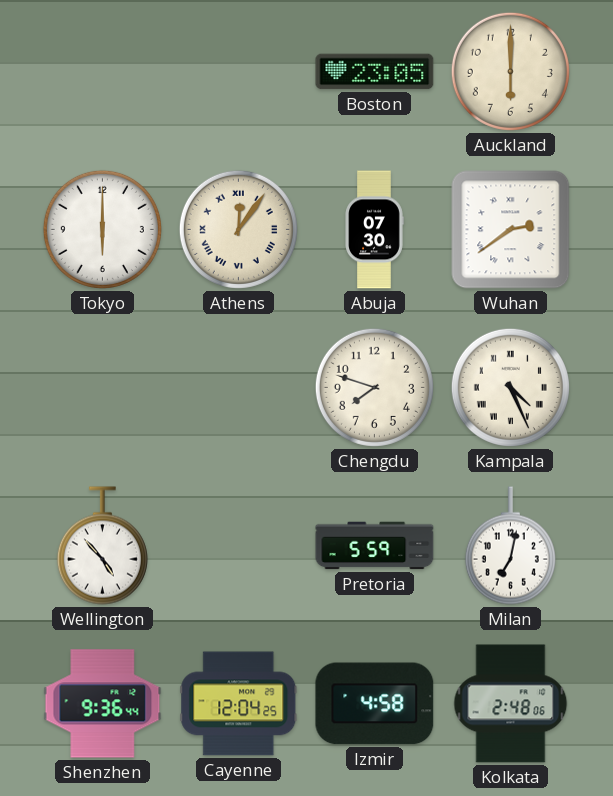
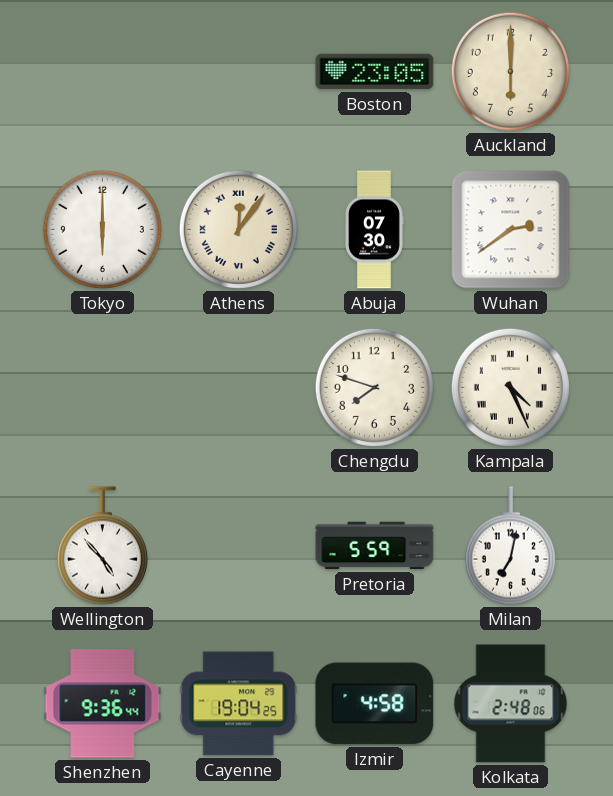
Cayenne: 12:04 -> 19:04
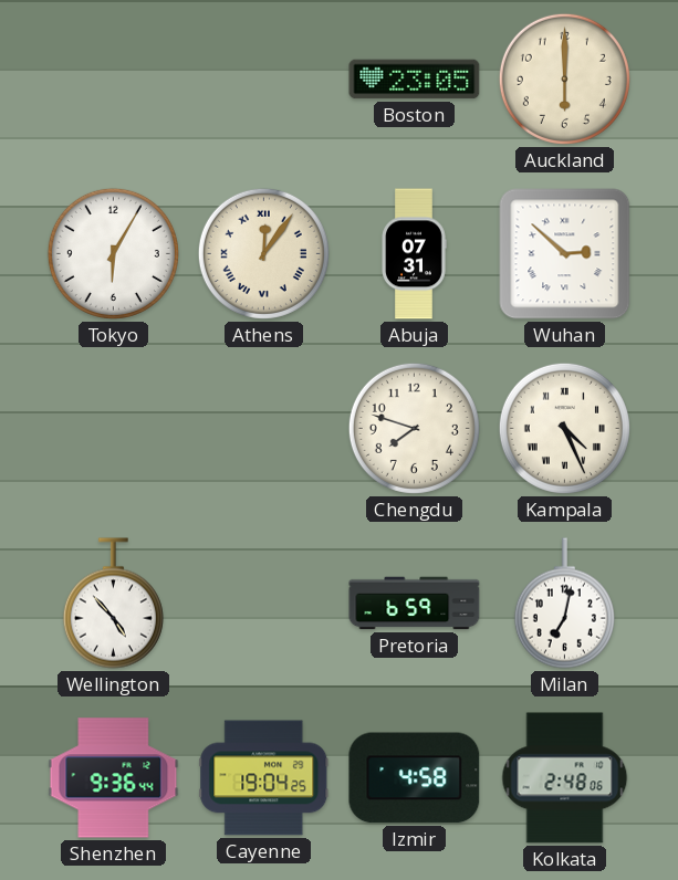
Tokyo: 6:00 -> 6:05
Abuja: 07:30 -> 07:31
Wuhan: 2:39 -> 2:52
Pretoria: 5:59 -> 6:59
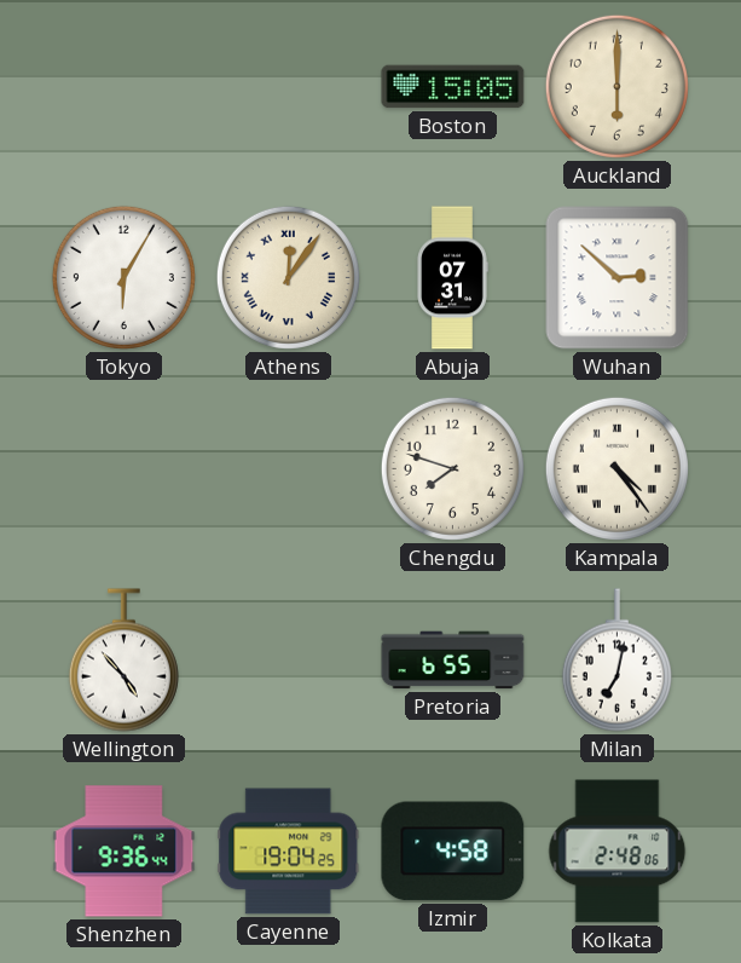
Boston: 23:05 -> 15:05
Kampala: 4:26 -> 4:24
Pretoria: 6:59 -> 6:55
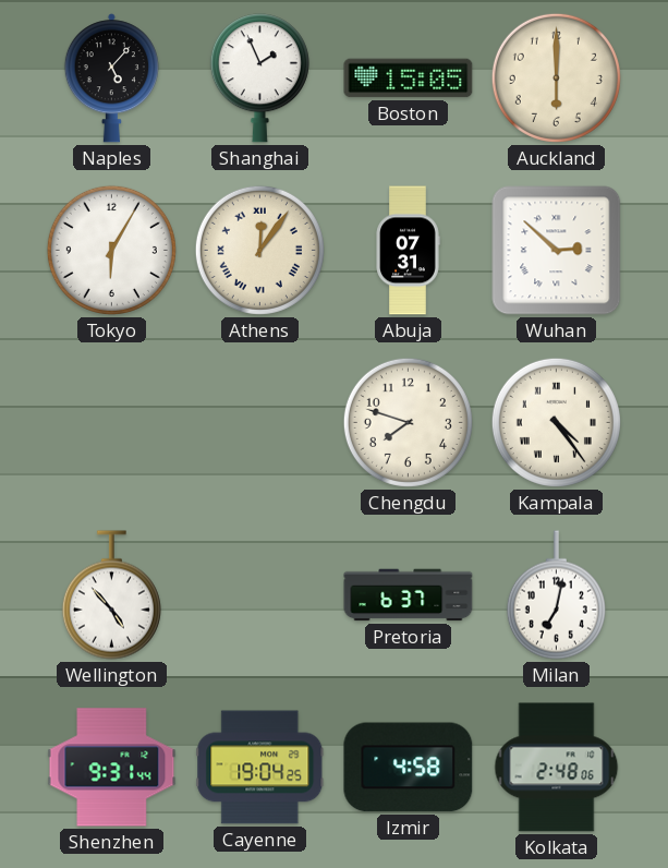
Naples: none -> 5:07
Shanghai: none -> 1:56
Pretoria: 6:55 -> 6:37
Shenzhen: 9:36 -> 9:31
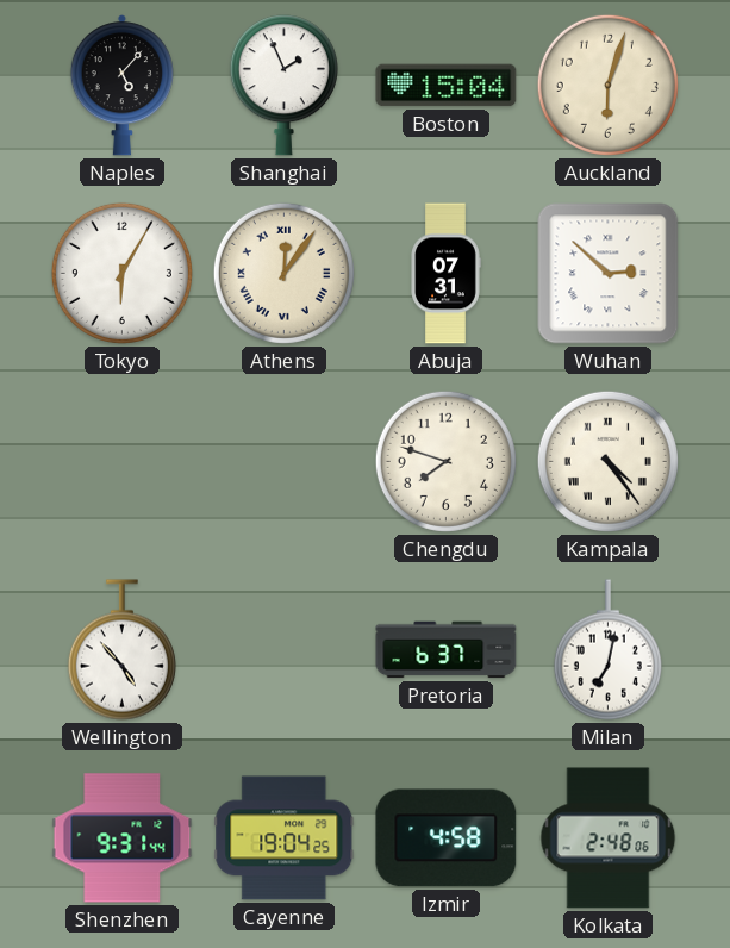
Boston: 15:05 -> 15:04
Auckland: 6:00 -> 6:03
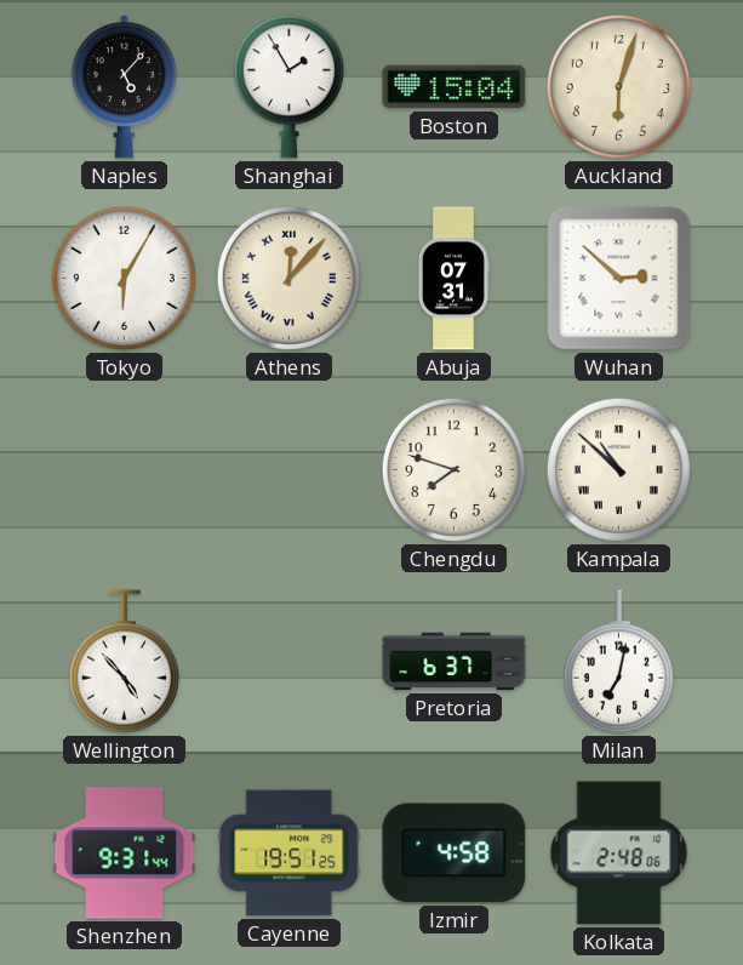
Shanghai: 1:56 -> 1:55
Athens: 12:06 -> 12:07
Kampala: 4:24 -> 10:52
Cayenne: 19:04 -> 19:51
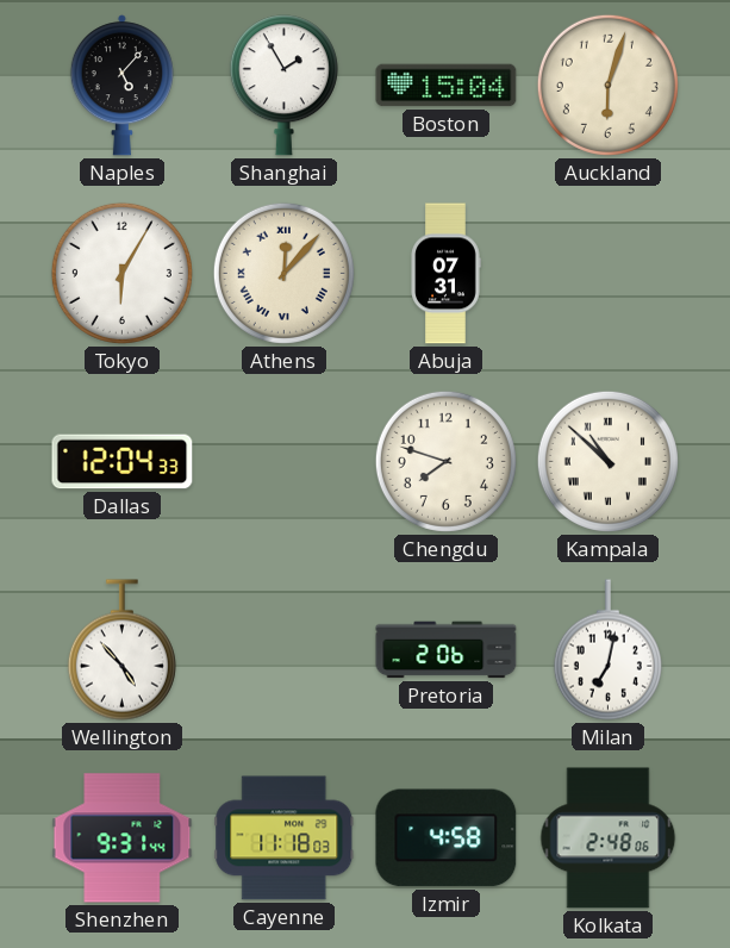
Wuhan: 2:52 -> none
Dallas: none -> 12:04
Pretoria: 6:37 -> 2:06
Cayenne: 19:51 -> 11:18
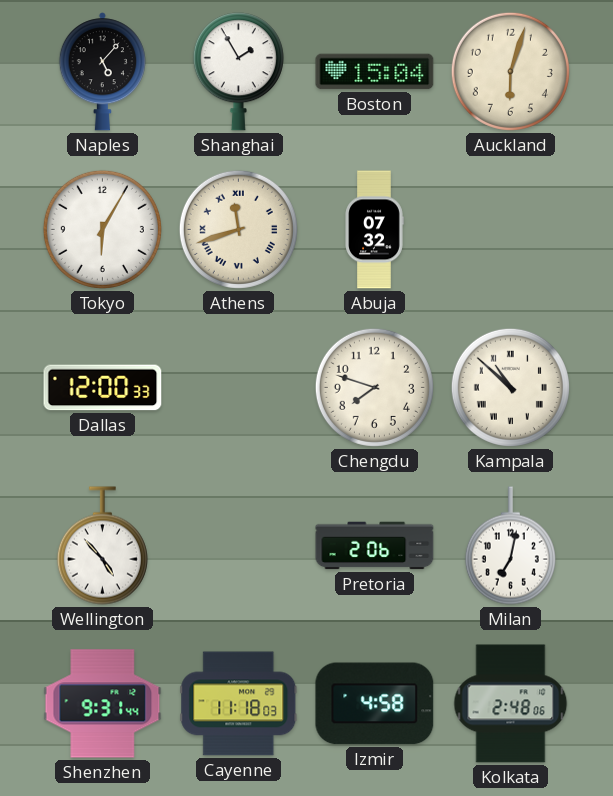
Athens: 12:07 -> 11:42
Abuja: 07:31 -> 07:32
Dallas: 12:04 -> 12:00
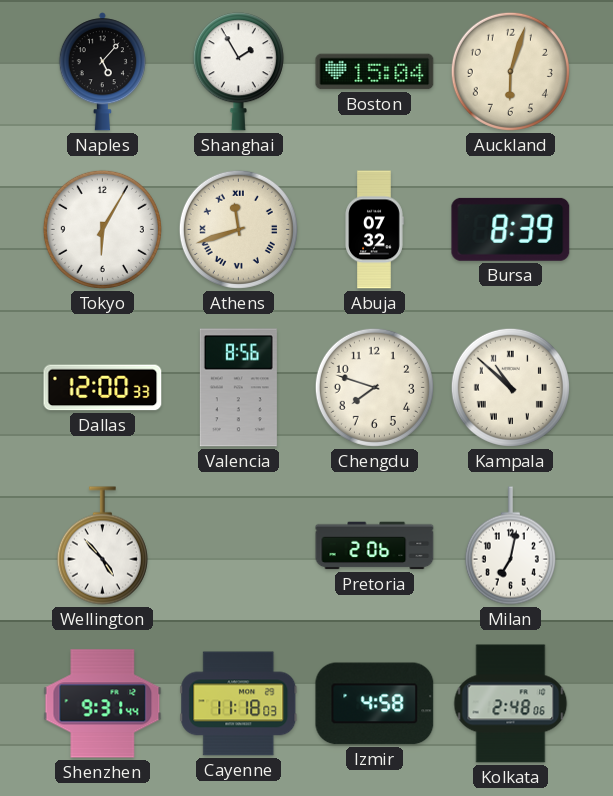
Bursa: none -> 8:39
Valencia: none -> 8:56
